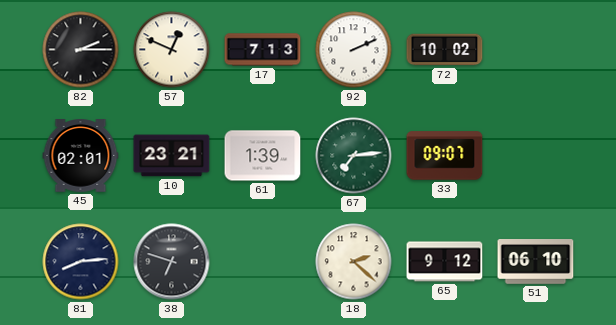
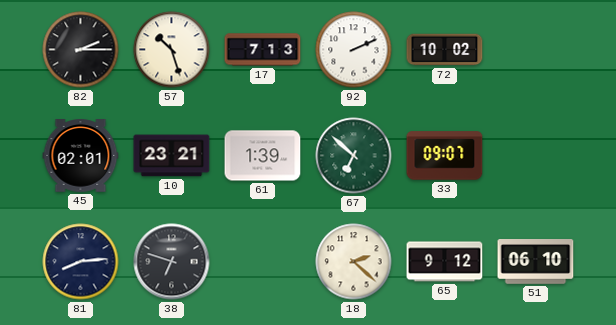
57: 12:49 -> 10:27
67: 7:14 -> 6:52
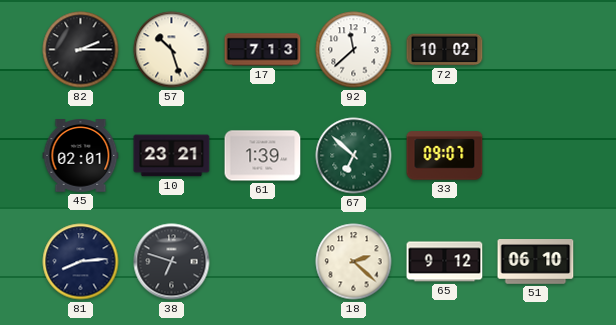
92: 2:11 -> 11:38
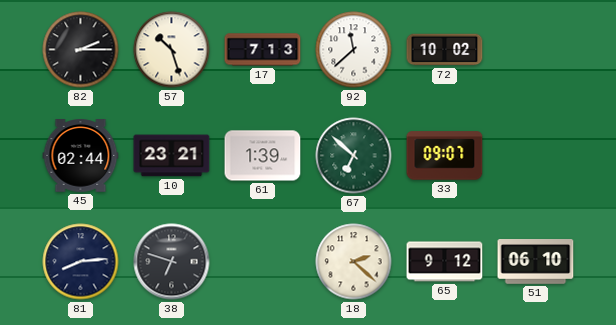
45: 02:01 -> 02:44
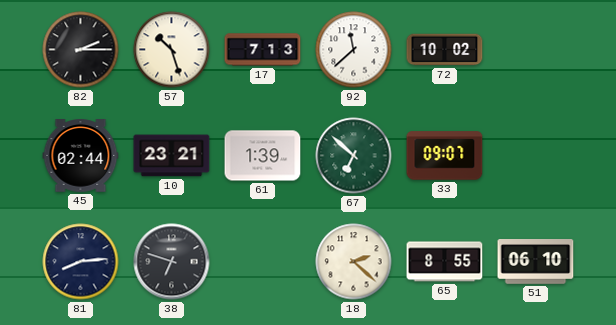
65: 9:12 -> 8:55
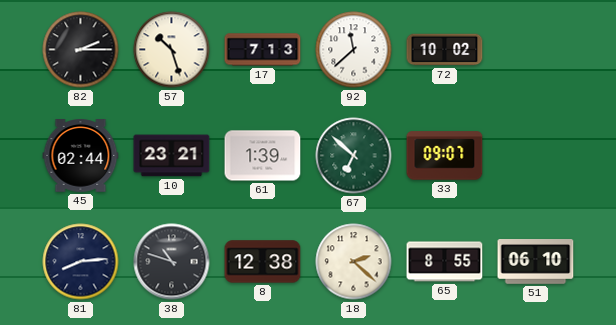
38: 6:48 -> 10:48
8: none -> 12:38
